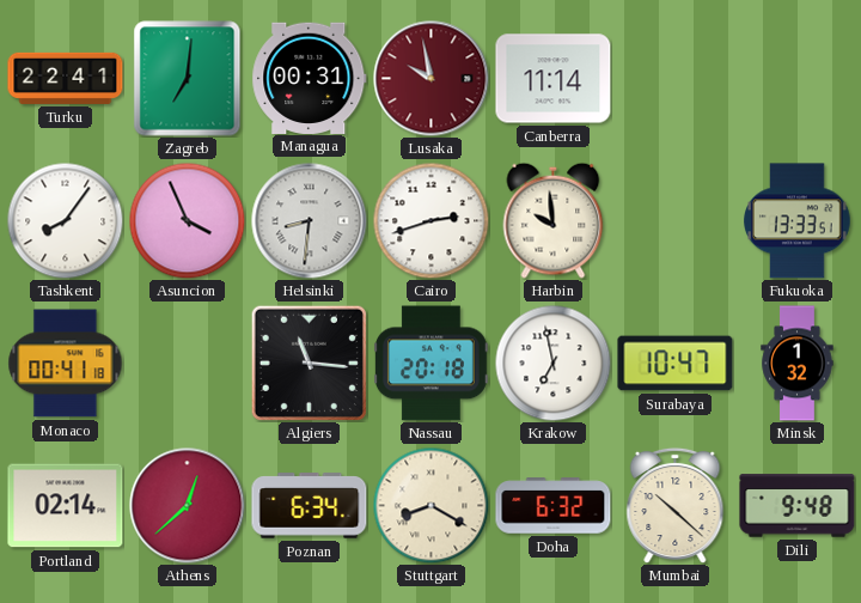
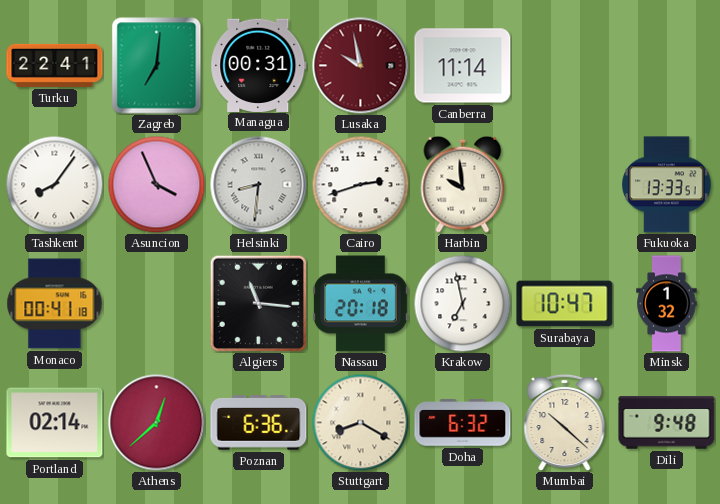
Poznan: 6:34 -> 6:36
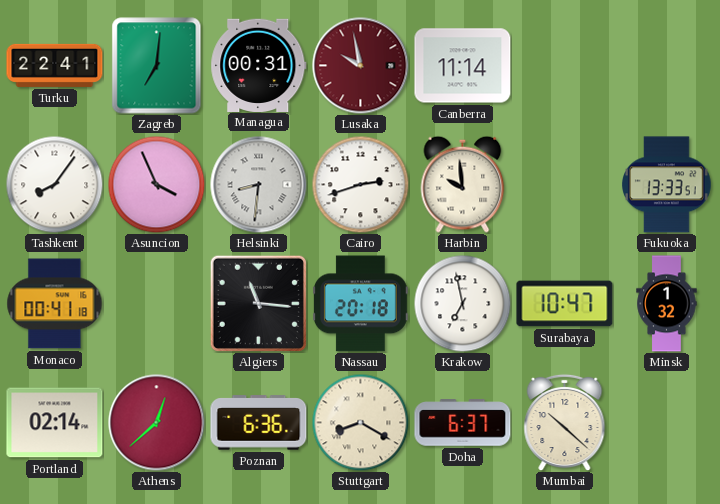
Doha: 6:32 -> 6:37
Dili: 9:48 -> none
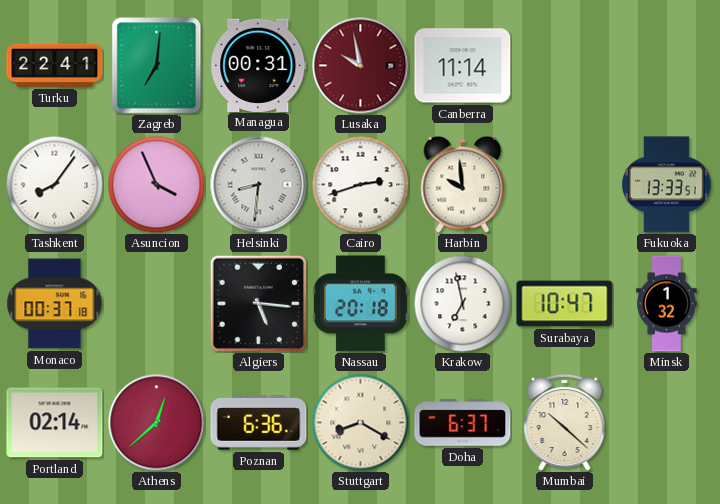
Monaco: 00:41 -> 00:37
Algiers: 11:16 -> 5:16
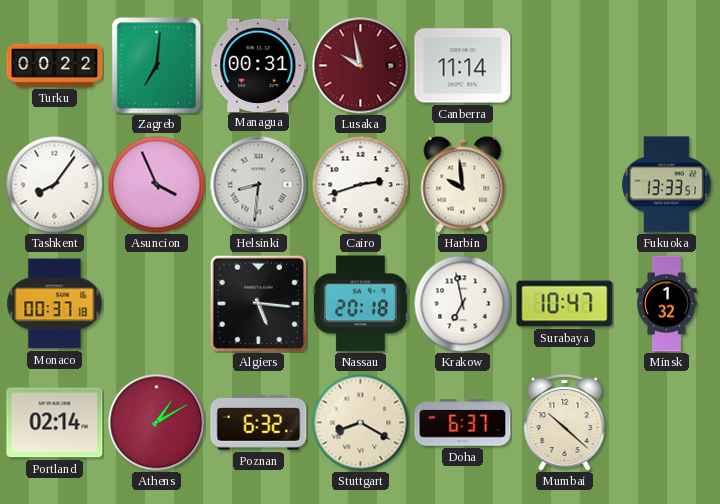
Turku: 22:41 -> 00:22
Athens: 12:38 -> 1:10
Poznan: 6:36 -> 6:32
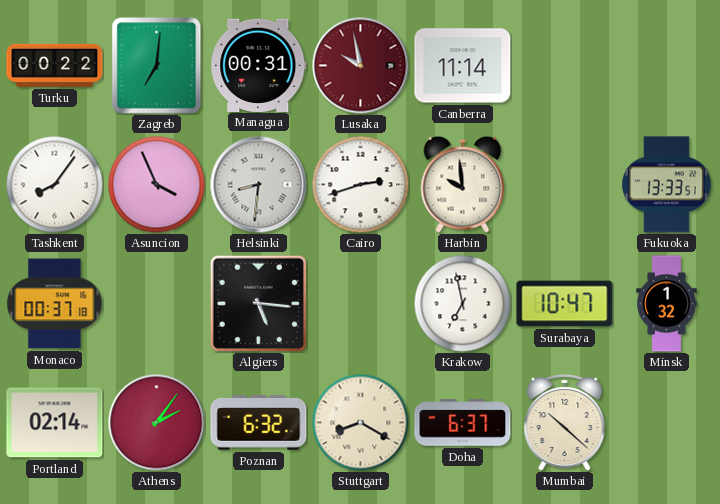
Nassau: 20:18 -> none
Athens: 1:10 -> 2:06
